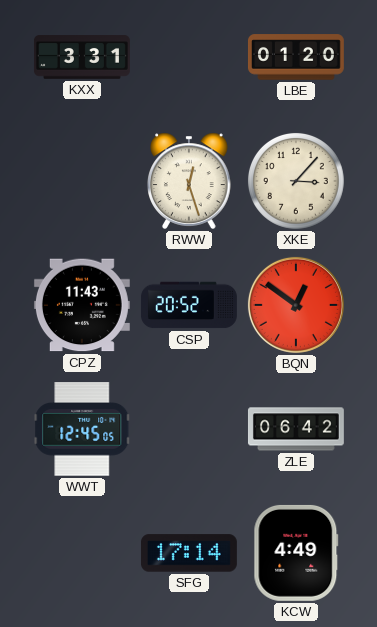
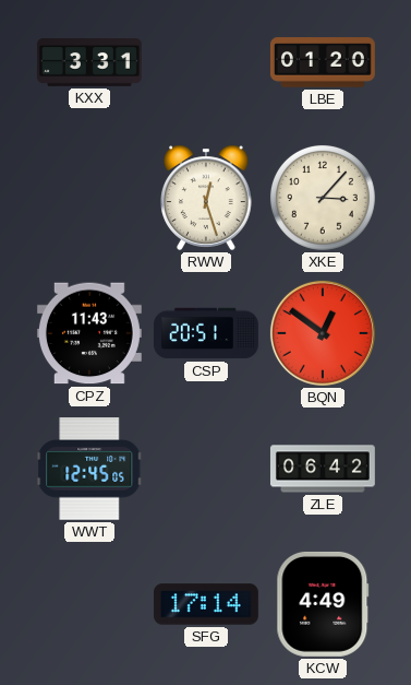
CSP: 20:52 -> 20:51
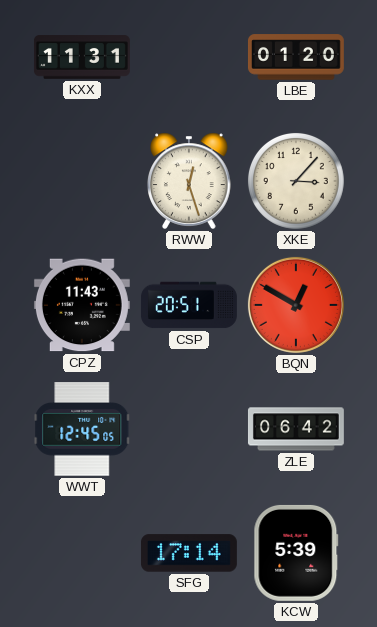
KXX: 3:31 -> 11:31
BQN: 12:51 -> 12:50
KCW: 4:49 -> 5:39
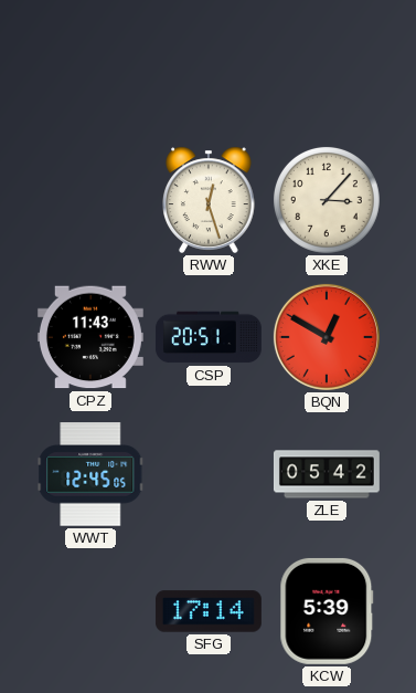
KXX: 11:31 -> none
LBE: 01:20 -> none
ZLE: 06:42 -> 05:42
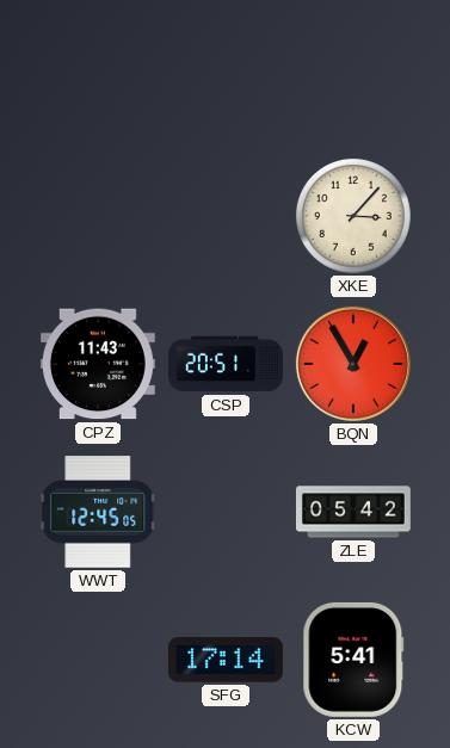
RWW: 12:27 -> none
BQN: 12:50 -> 12:55
KCW: 5:39 -> 5:41
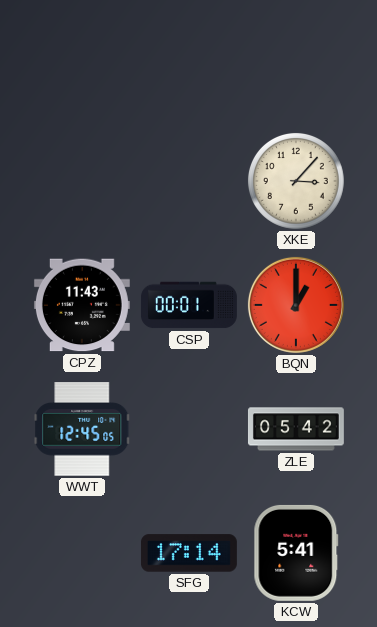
CSP: 20:51 -> 00:01
BQN: 12:55 -> 1:00
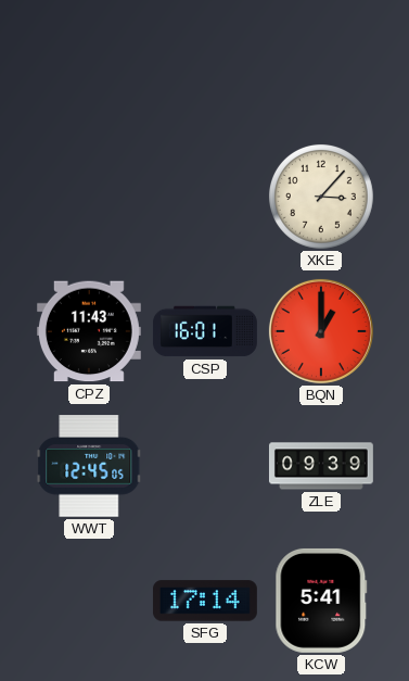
CSP: 00:01 -> 16:01
ZLE: 05:42 -> 09:39
